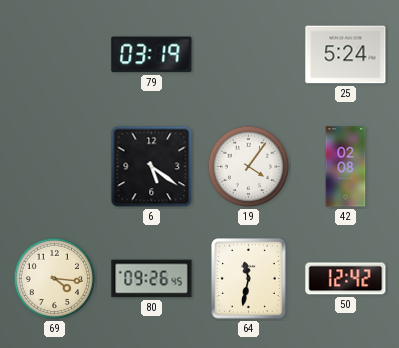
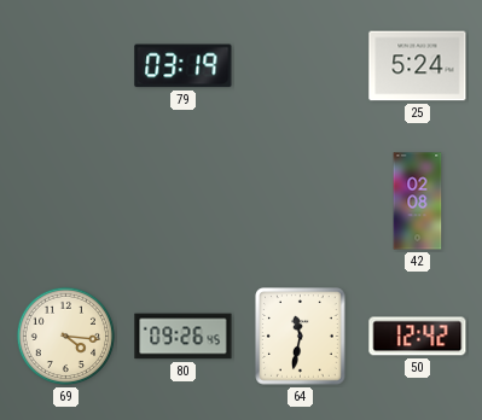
6: 5:21 -> none
19: 4:06 -> none
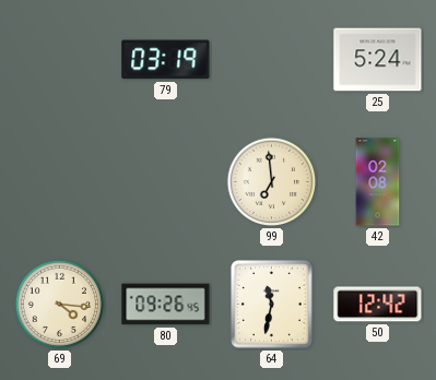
99: none -> 6:59
